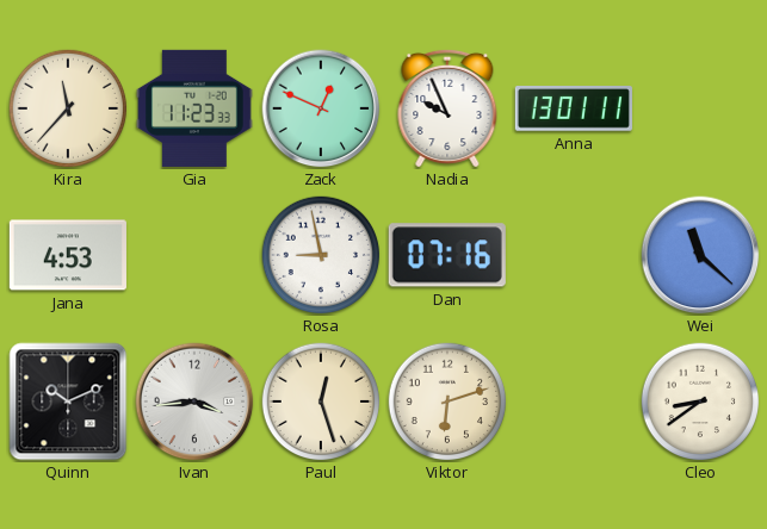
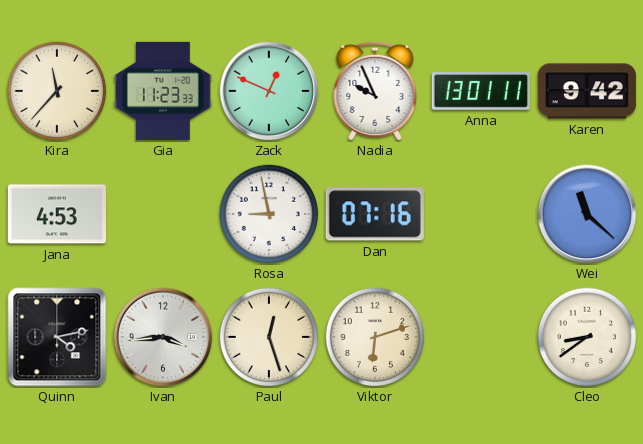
Karen: none -> 9:42
Quinn: 10:11 -> 4:13
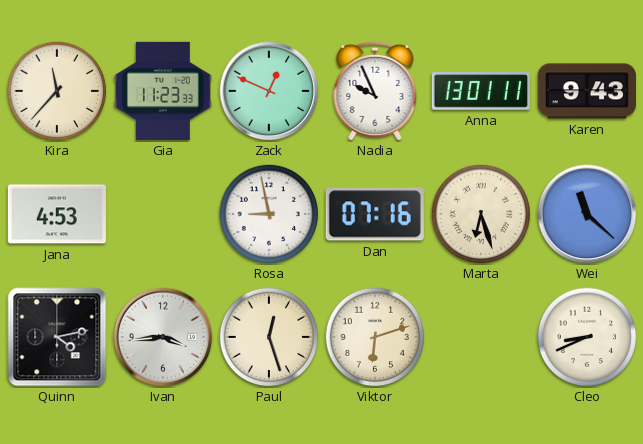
Karen: 9:42 -> 9:43
Marta: none -> 6:27
Cleo: 8:39 -> 8:41
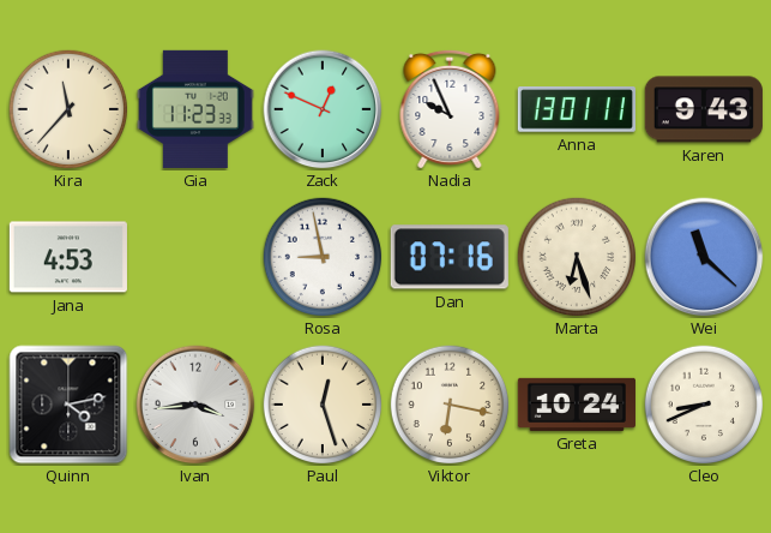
Viktor: 6:12 -> 6:17
Greta: none -> 10:24
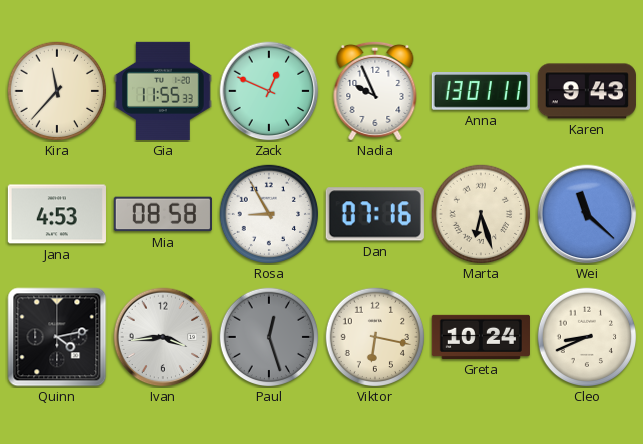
Gia: 11:23 -> 11:55
Mia: none -> 08:58
Rosa: 8:58 -> 8:55
Paul dial: cream -> grey
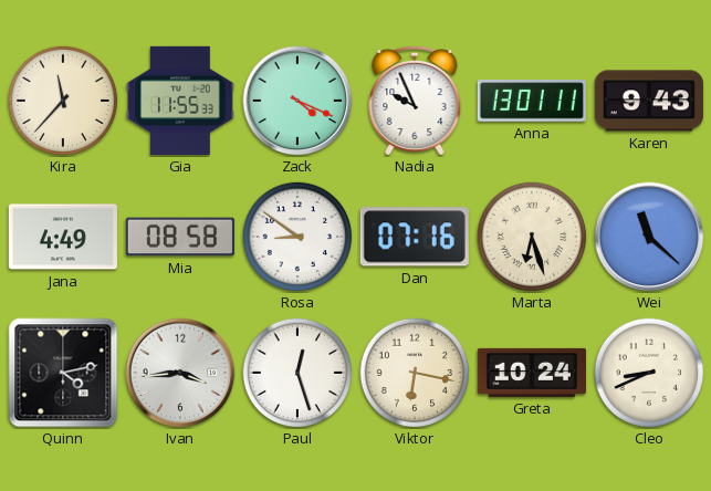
Zack: 12:49 -> 4:19
Jana: 4:53 -> 4:49
Rosa: 8:55 -> 8:51
Paul dial: grey -> white
